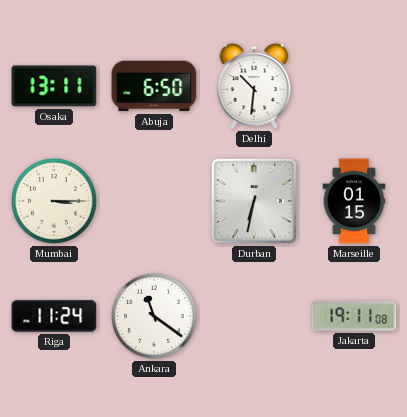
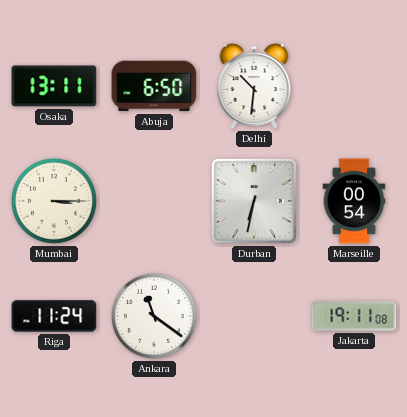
Marseille: 01:15 -> 00:54
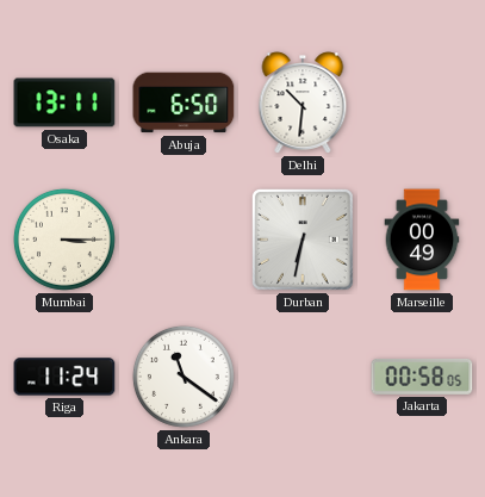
Marseille: 00:54 -> 00:49
Jakarta: 19:11 -> 00:58
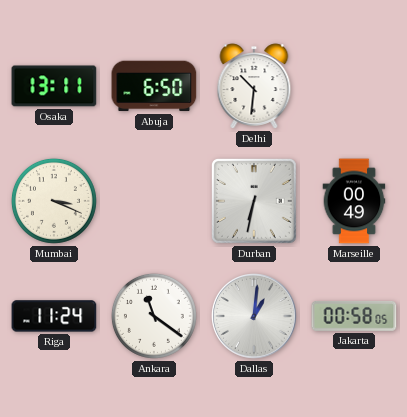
Mumbai: 3:15 -> 3:19
Dallas: none -> 1:01
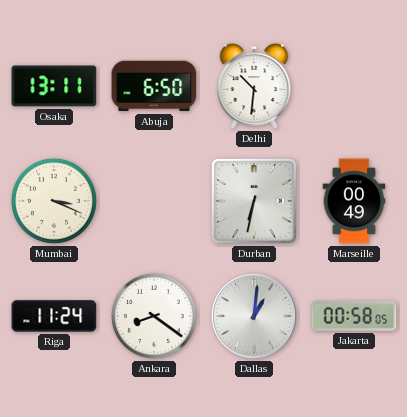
Ankara: 11:21 -> 8:21
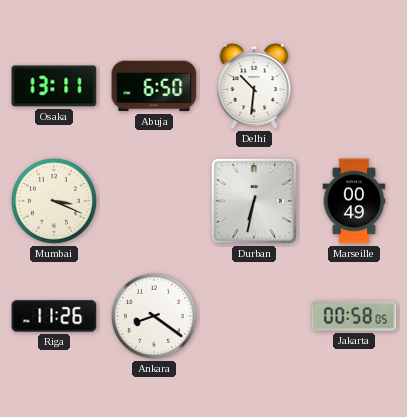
Riga: 11:24 -> 11:26
Dallas: 1:01 -> none
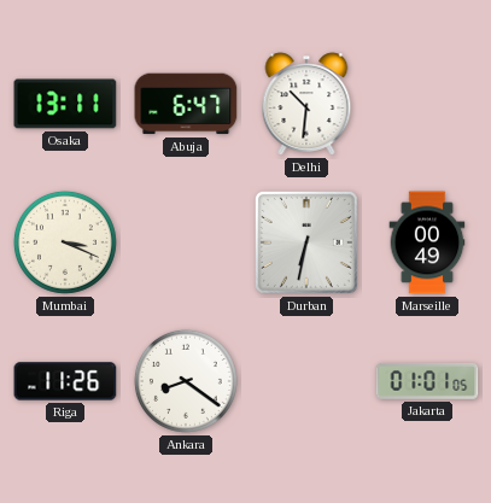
Abuja: 6:50 -> 6:47
Jakarta: 00:58 -> 01:01
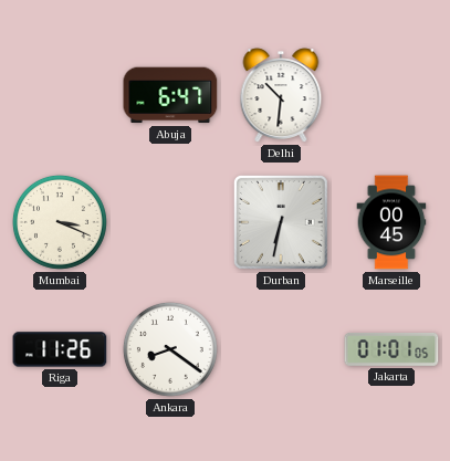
Osaka: 13:11 -> none
Marseille: 00:49 -> 00:45
